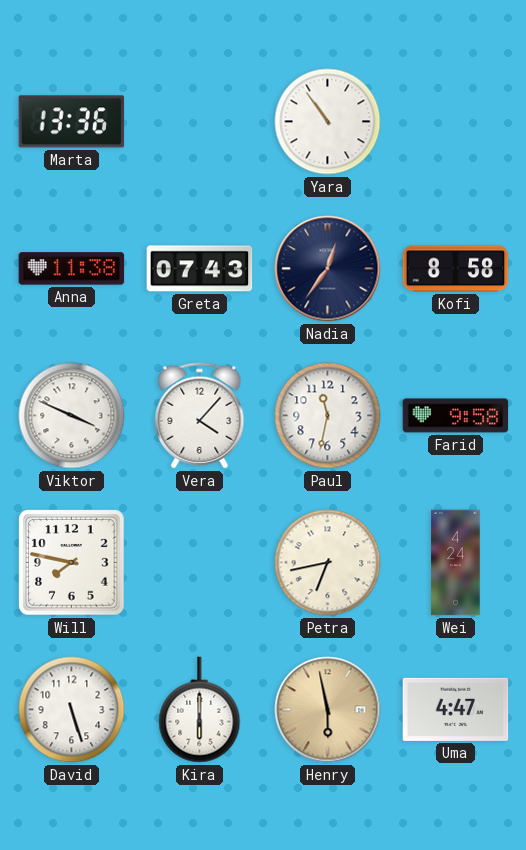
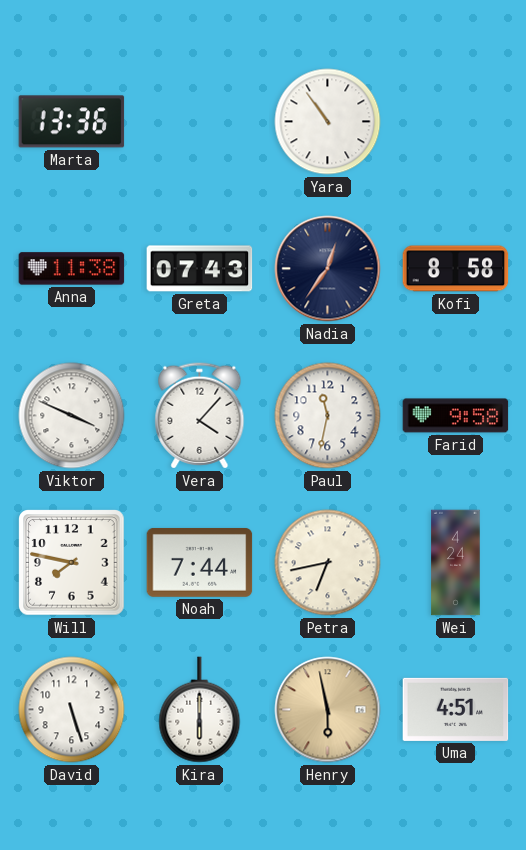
Noah: none -> 7:44
Uma: 4:47 -> 4:51
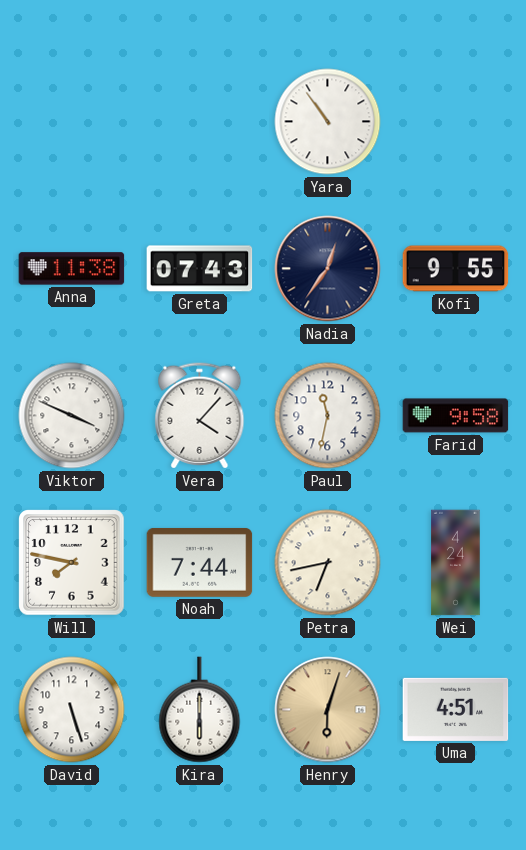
Marta: 13:36 -> none
Kofi: 8:58 -> 9:55
Henry: 5:58 -> 6:03
